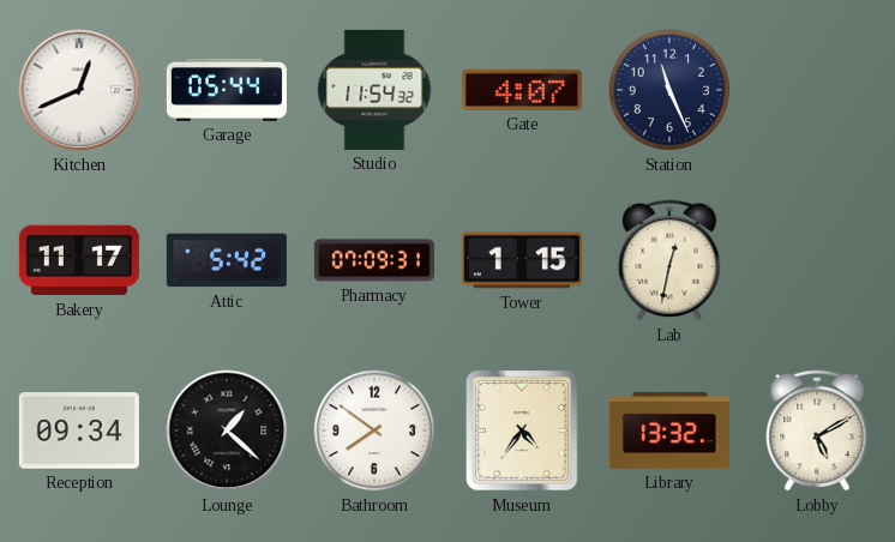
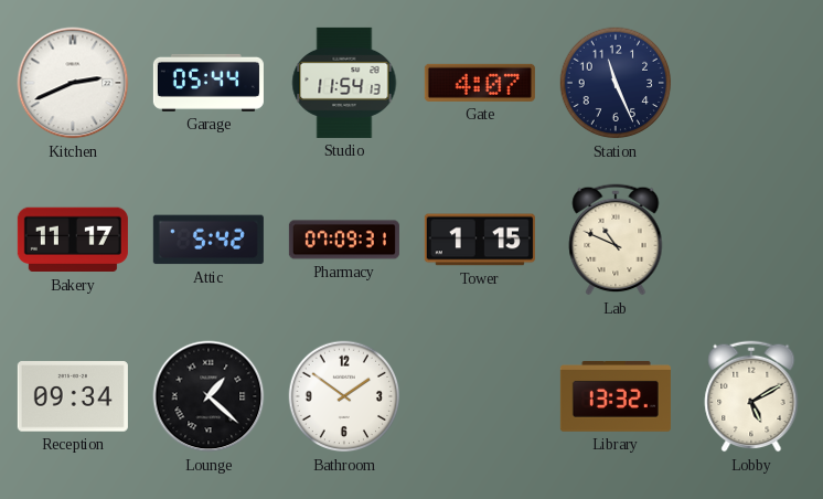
Kitchen: 12:41 -> 2:41
Studio: 11:54:32 -> 11:54:13
Lab: 12:32 -> 10:49
Bathroom: 7:51 -> 1:51
Museum: 4:36 -> none
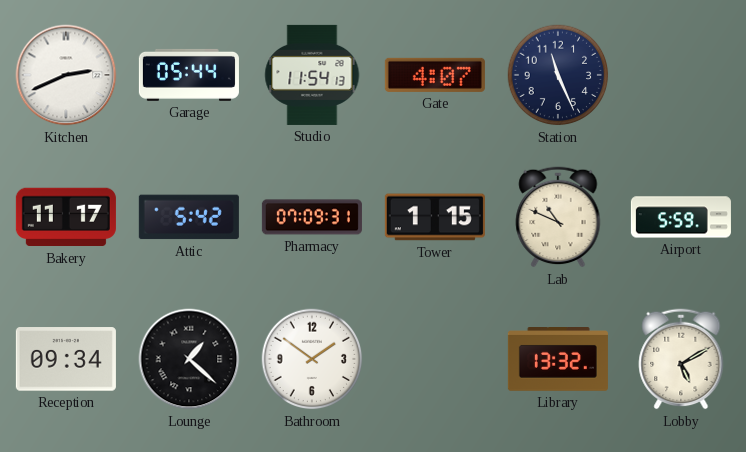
Airport: none -> 5:59
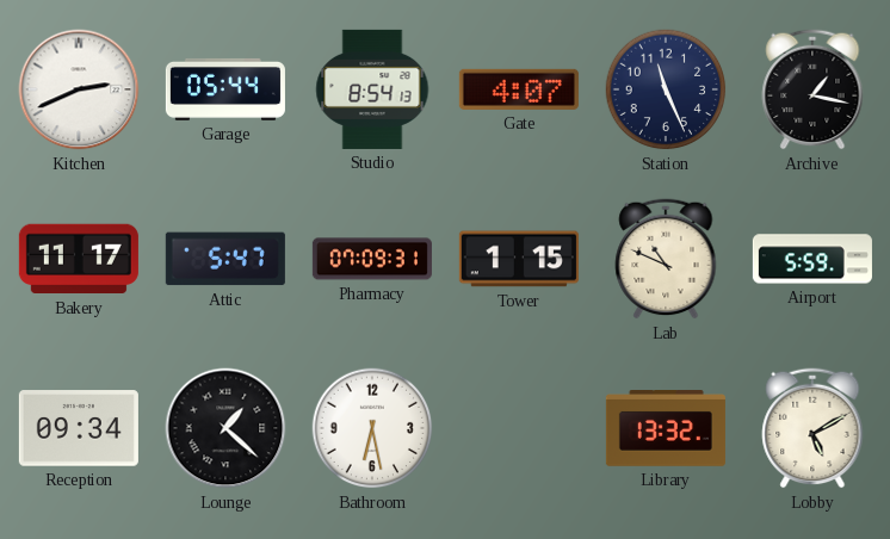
Studio: 11:54 -> 8:54
Archive: none -> 1:17
Attic: 5:42 -> 5:47
Bathroom: 1:51 -> 6:28
